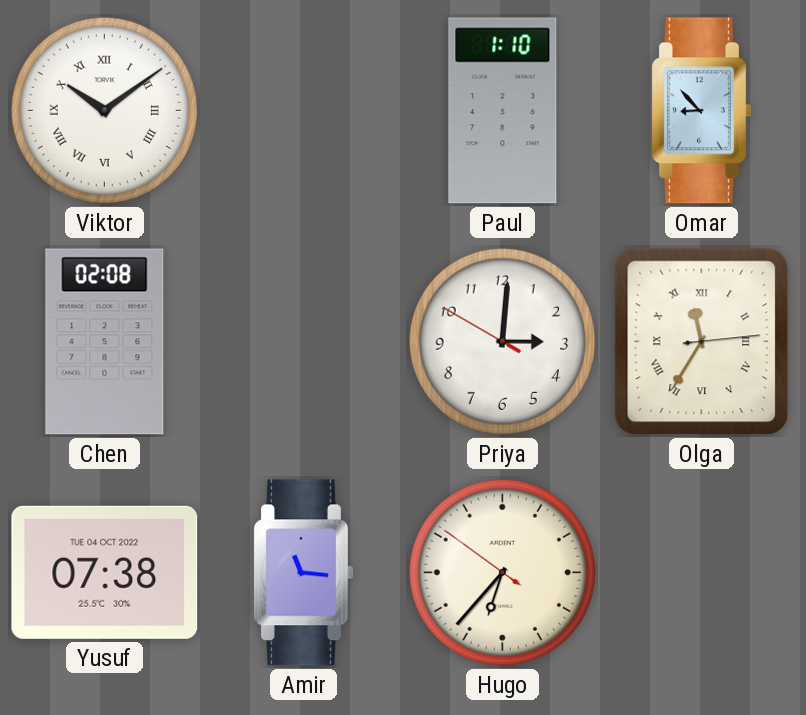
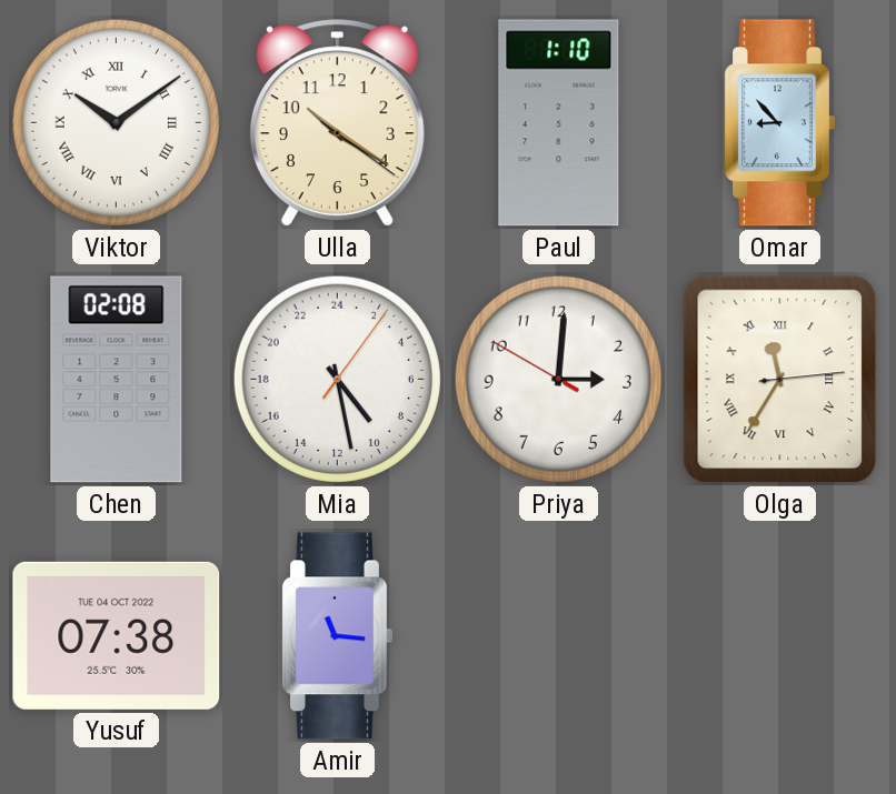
Ulla: none -> 10:20
Mia: none -> 9:28
Hugo: 6:36 -> none
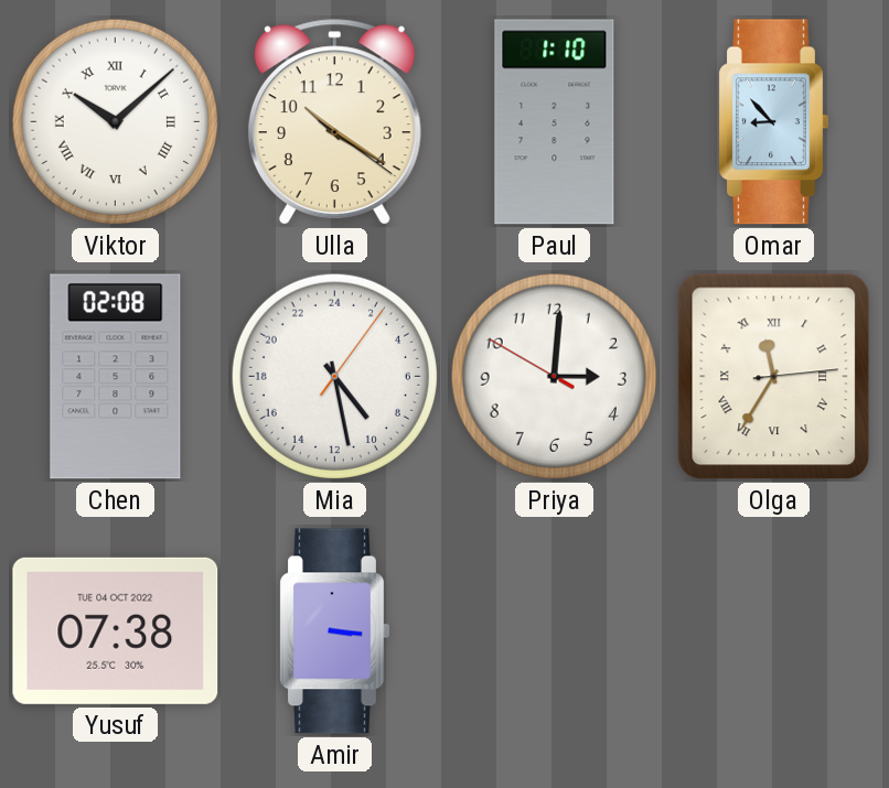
Viktor: 10:09 -> 10:08
Amir: 11:16 -> 3:16
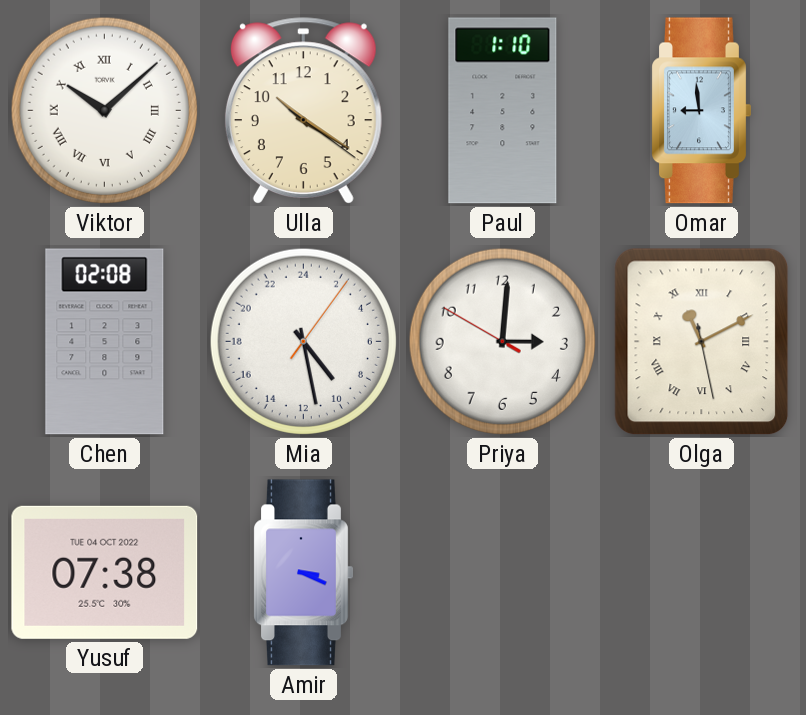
Omar: 8:53 -> 8:59
Olga: 11:35 -> 11:10
Amir: 3:16 -> 3:19
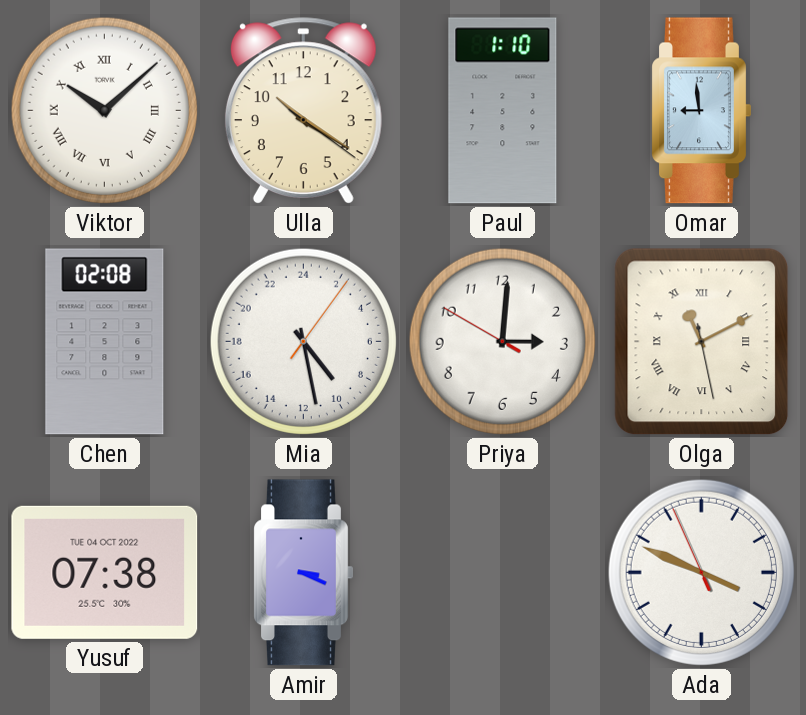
Ada: none -> 3:48
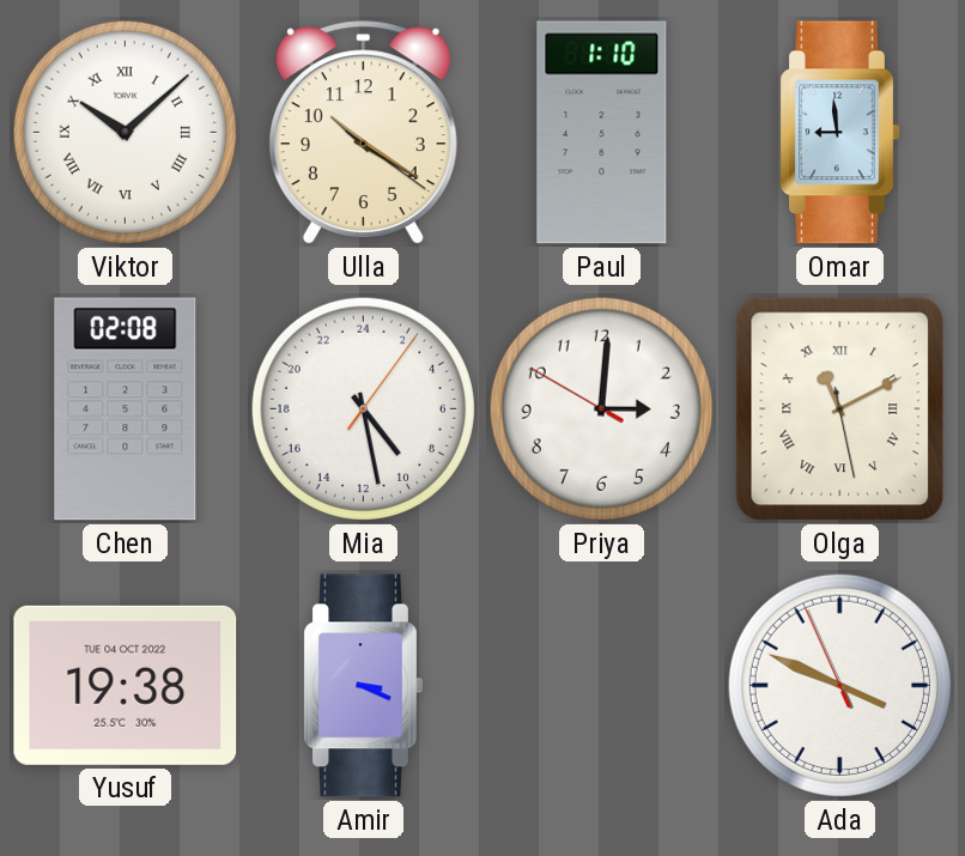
Yusuf: 07:38 -> 19:38
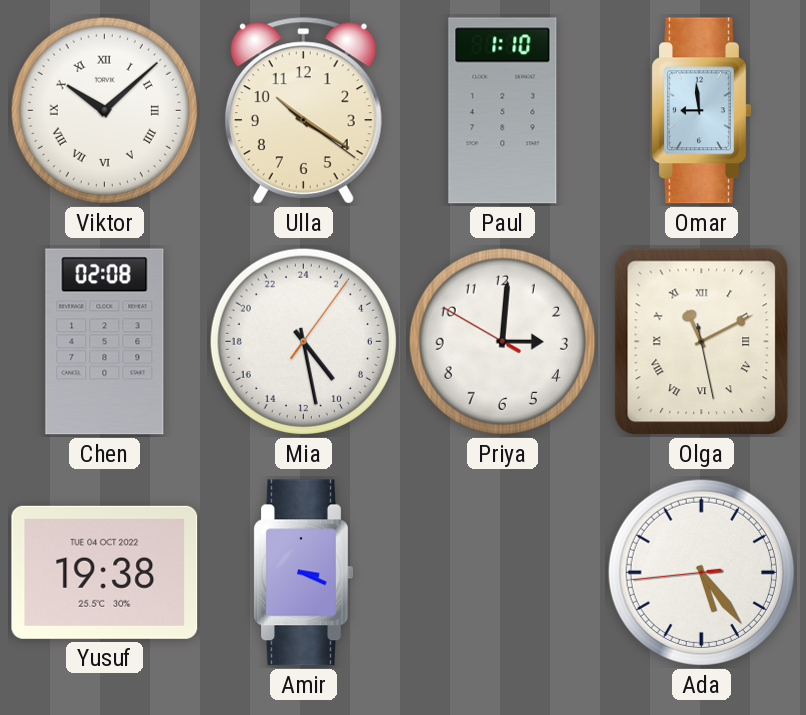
Ada: 3:48 -> 5:23
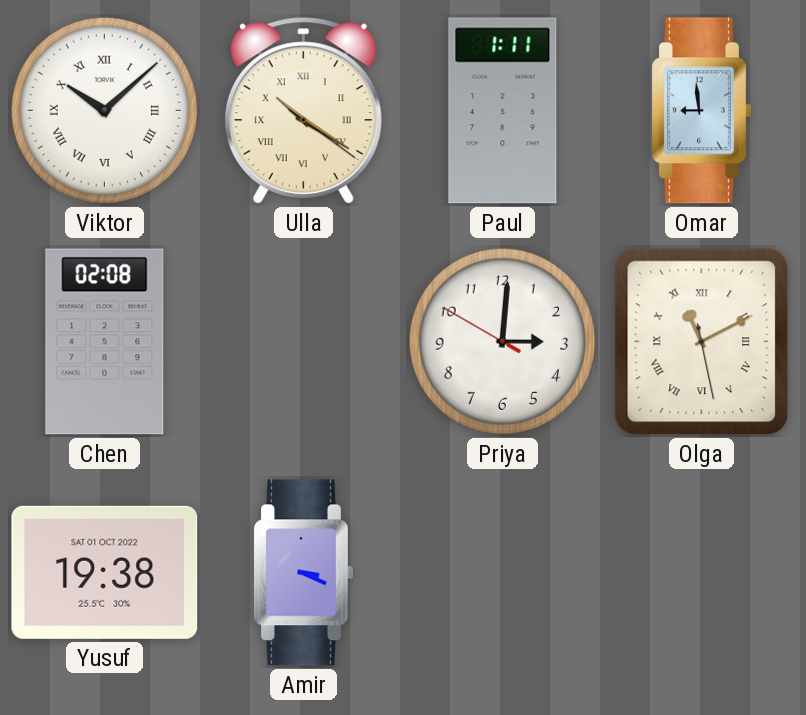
Ulla numerals: Arabic -> Roman
Paul: 1:10 -> 1:11
Mia: 9:28 -> none
Yusuf date: TUE 04 OCT 2022 -> SAT 01 OCT 2022
Ada: 5:23 -> none
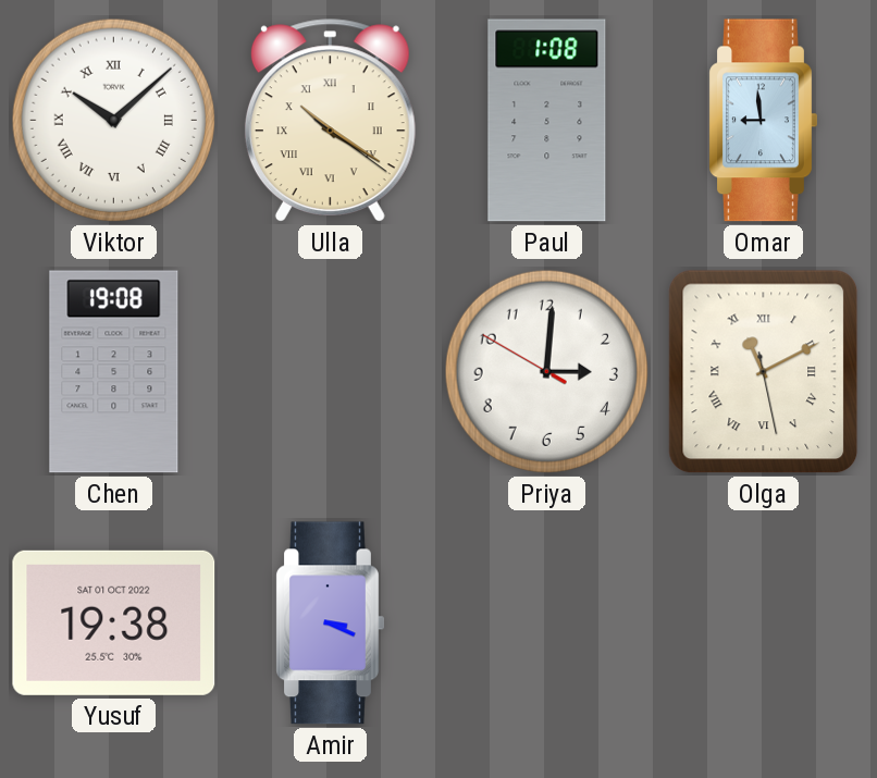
Paul: 1:11 -> 1:08
Chen: 02:08 -> 19:08
